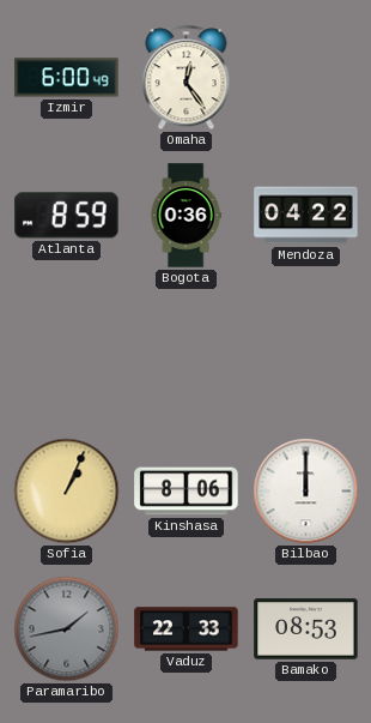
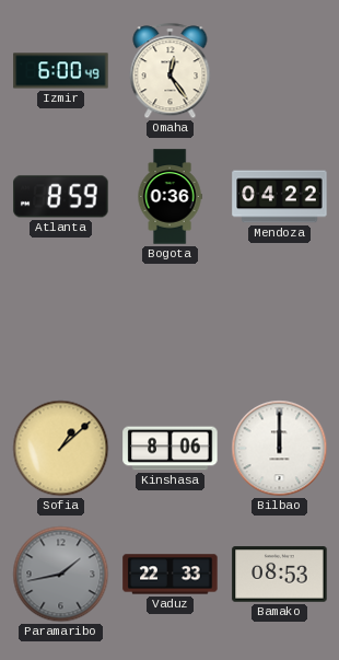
Sofia: 1:04 -> 1:08
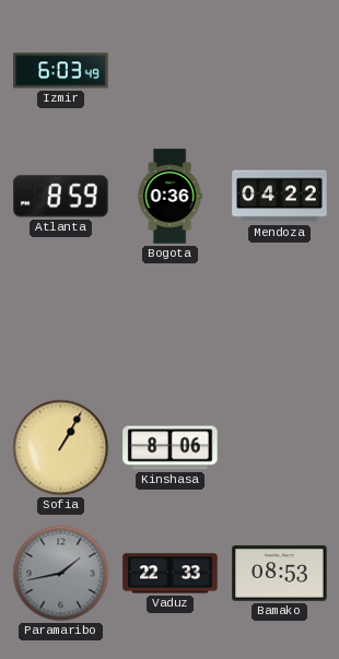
Izmir: 6:00 -> 6:03
Omaha: 12:24 -> none
Sofia: 1:08 -> 1:05
Bilbao: 12:00 -> none
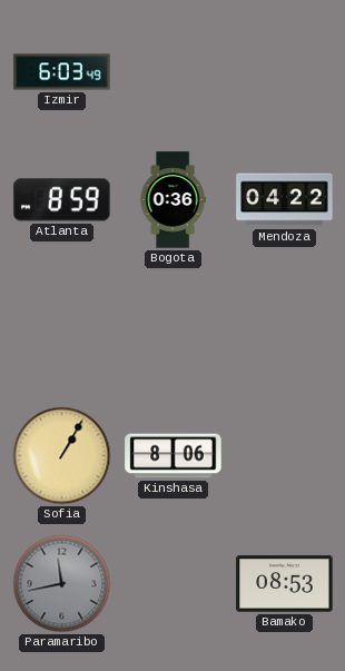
Paramaribo: 1:43 -> 11:43
Vaduz: 22:33 -> none
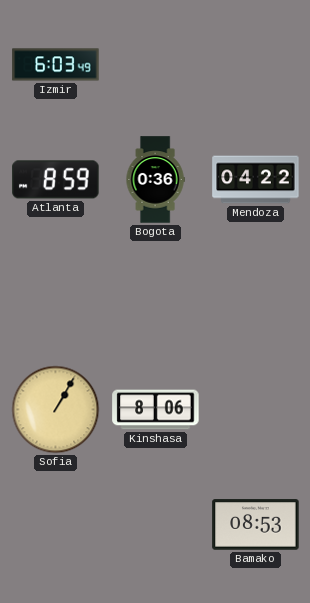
Paramaribo: 11:43 -> none
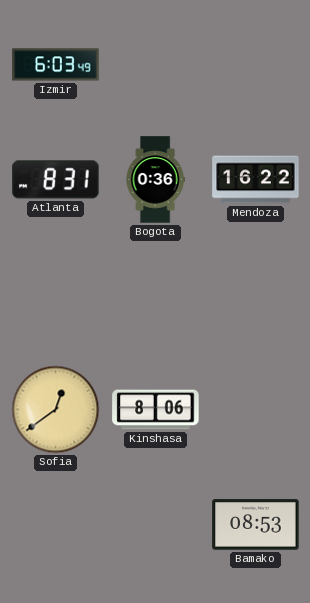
Atlanta: 8:59 -> 8:31
Mendoza: 04:22 -> 16:22
Sofia: 1:05 -> 12:39
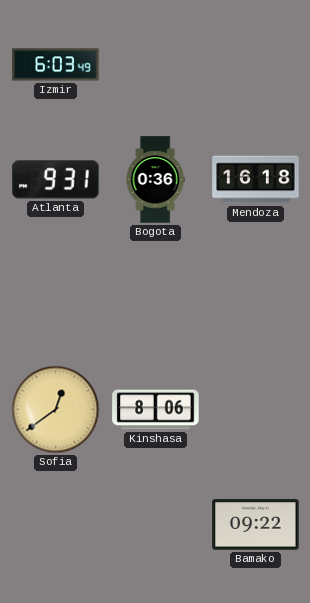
Atlanta: 8:31 -> 9:31
Mendoza: 16:22 -> 16:18
Bamako: 08:53 -> 09:22
